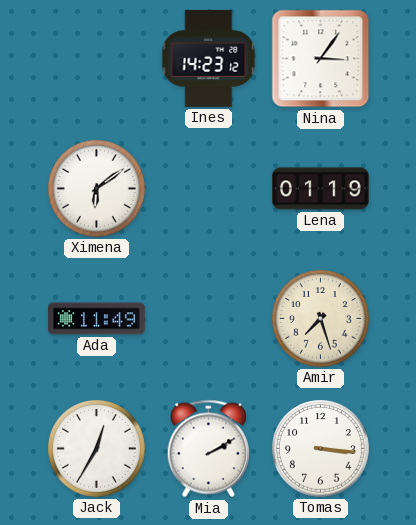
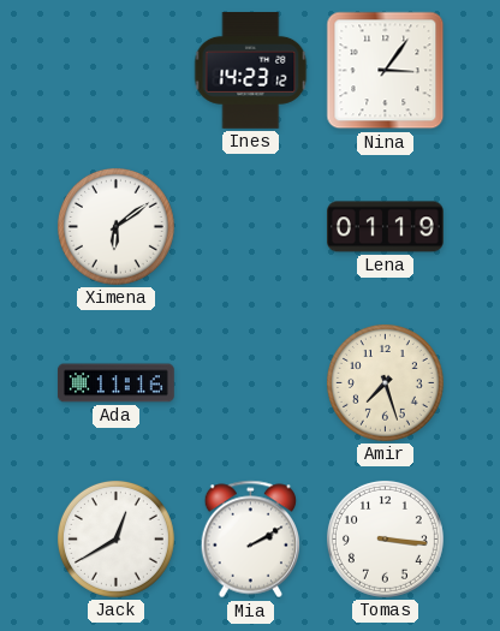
Ada: 11:49 -> 11:16
Jack: 12:35 -> 12:40
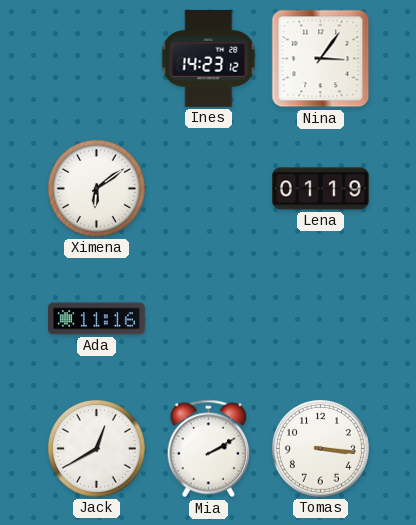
Amir: 7:27 -> none
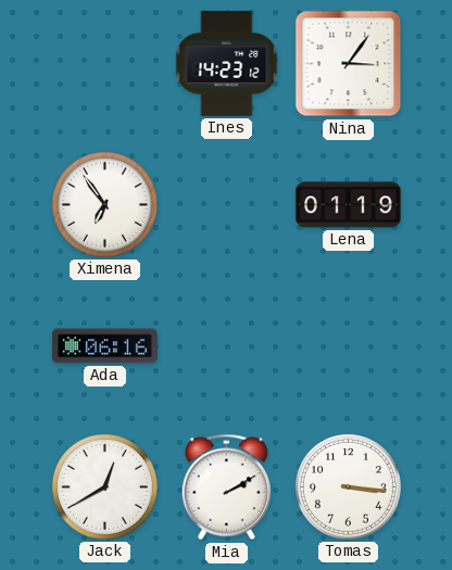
Ximena: 6:09 -> 6:54
Ada: 11:16 -> 06:16
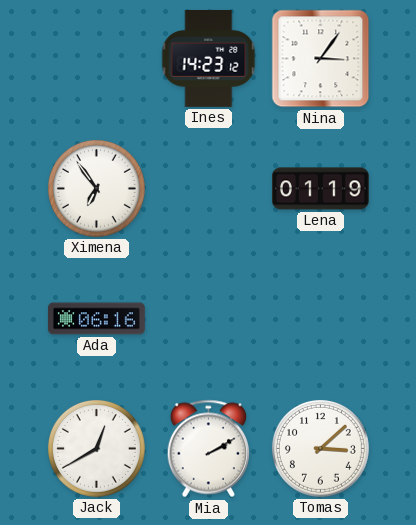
Tomas: 3:16 -> 3:08
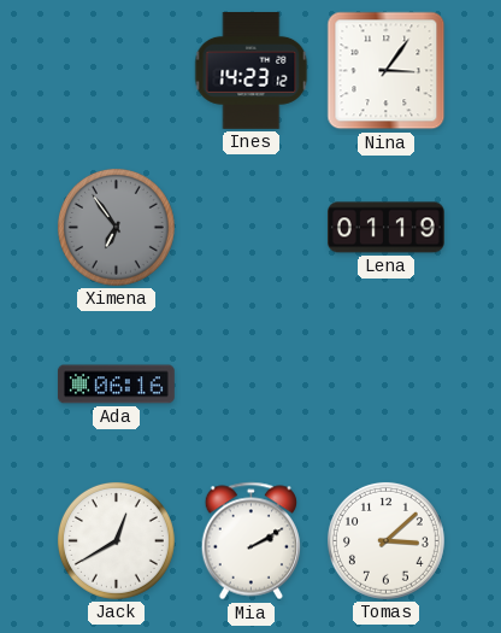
Ximena dial: white -> grey
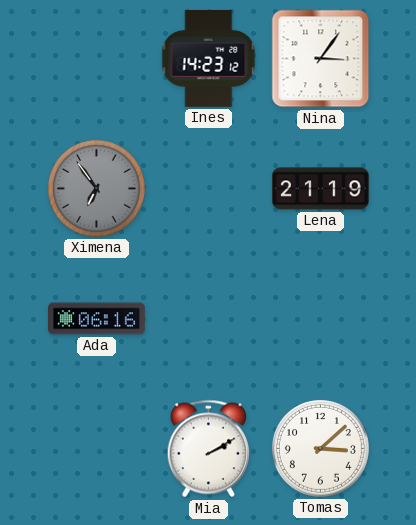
Lena: 01:19 -> 21:19
Jack: 12:40 -> none
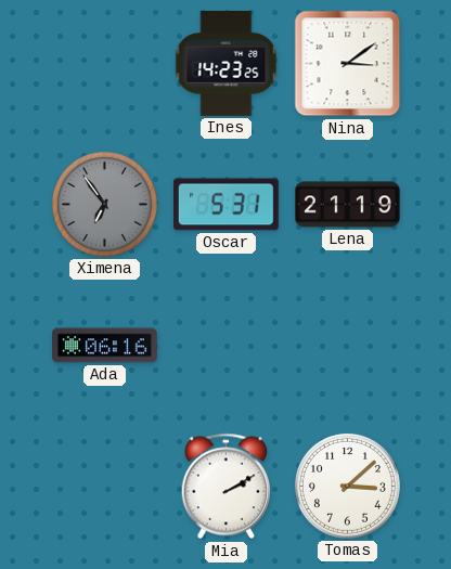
Ines: 14:23:12 -> 14:23:25
Nina: 3:06 -> 3:09
Oscar: none -> 5:31
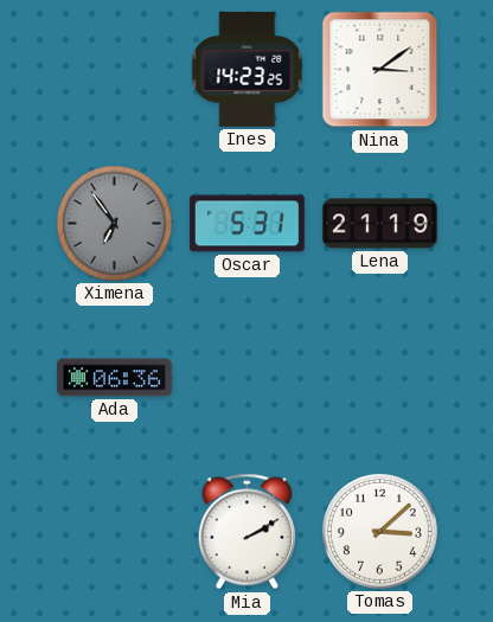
Ada: 06:16 -> 06:36
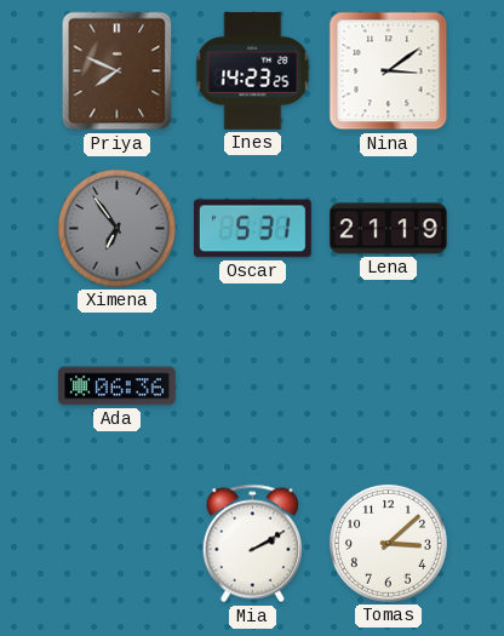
Priya: none -> 7:49
